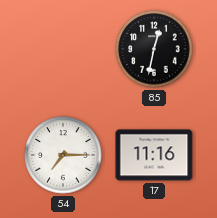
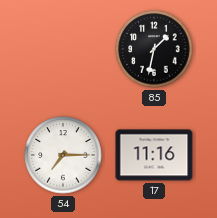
85: 12:32 -> 1:32
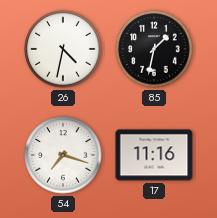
26: none -> 4:32
54: 7:15 -> 7:18
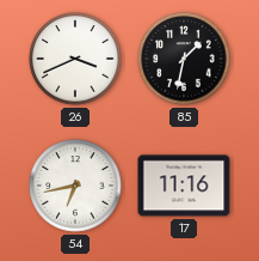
26: 4:32 -> 3:41
54: 7:18 -> 6:43
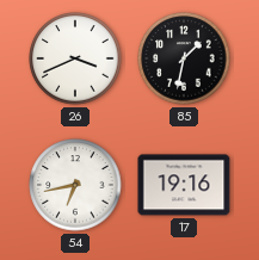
17: 11:16 -> 19:16
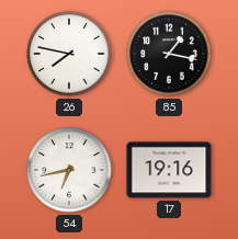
26: 3:41 -> 7:47
85: 1:32 -> 1:17
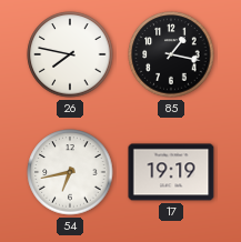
17: 19:16 -> 19:19
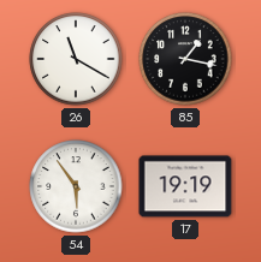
26: 7:47 -> 11:20
54: 6:43 -> 5:54
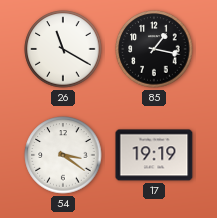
54: 5:54 -> 3:21
